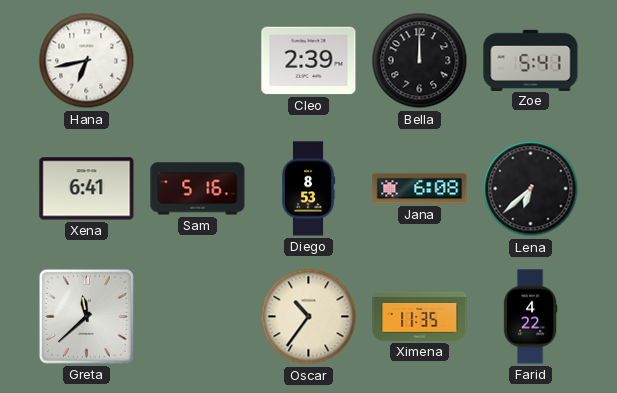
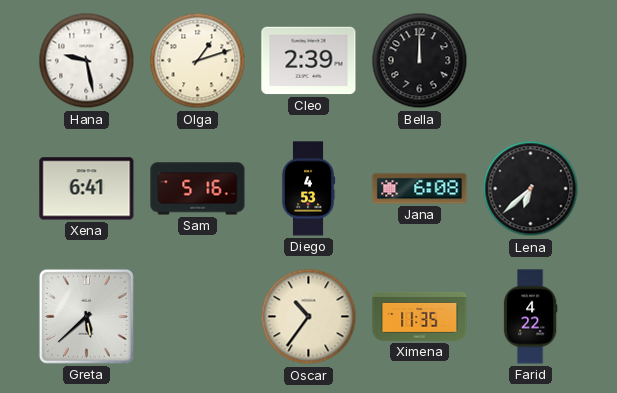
Hana: 6:43 -> 9:28
Olga: none -> 1:12
Zoe: 5:41 -> none
Diego: 8:53 -> 4:53
Greta: 11:38 -> 5:38
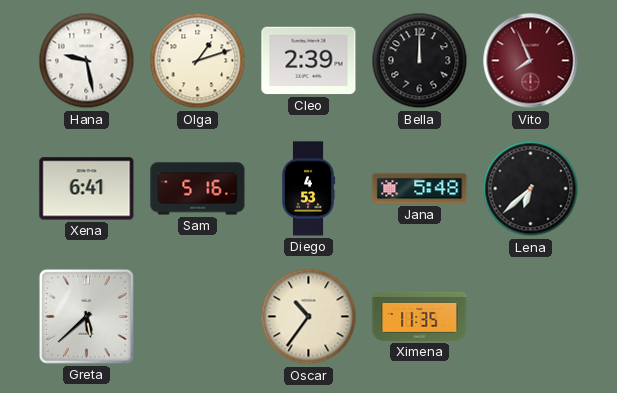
Vito: none -> 7:56
Jana: 6:08 -> 5:48
Farid: 4:22 -> none
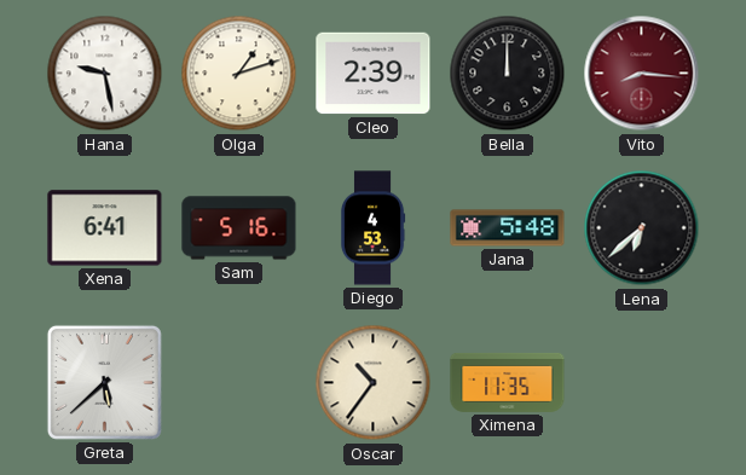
Vito: 7:56 -> 8:16
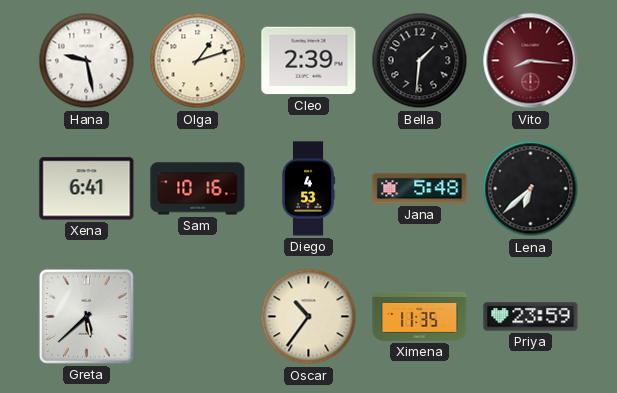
Bella: 12:00 -> 1:31
Sam: 5:16 -> 10:16
Priya: none -> 23:59
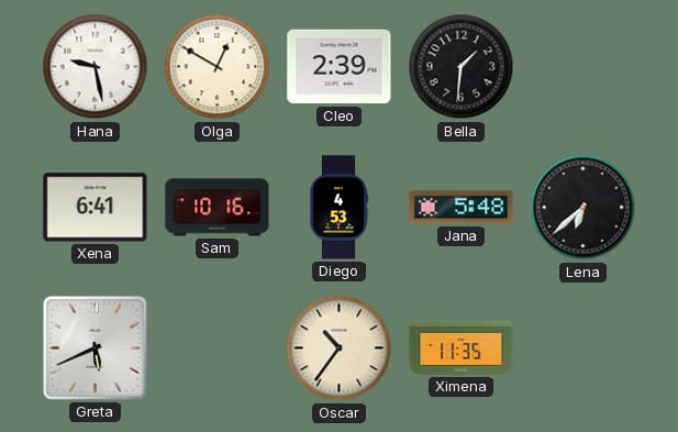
Olga: 1:12 -> 12:50
Vito: 8:16 -> none
Greta: 5:38 -> 5:41
Priya: 23:59 -> none
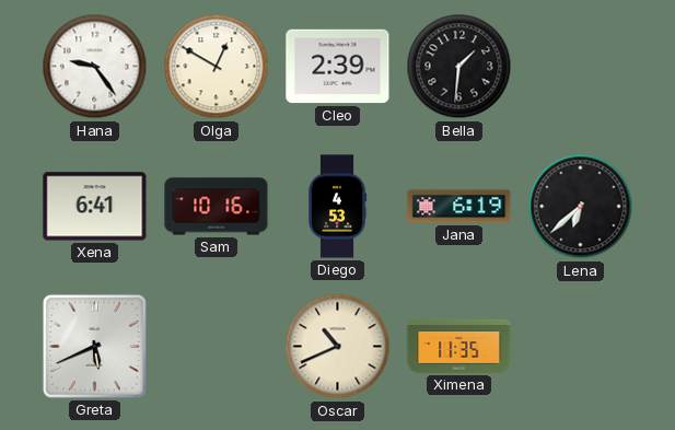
Hana: 9:28 -> 9:24
Jana: 5:48 -> 6:19
Oscar: 10:36 -> 10:41
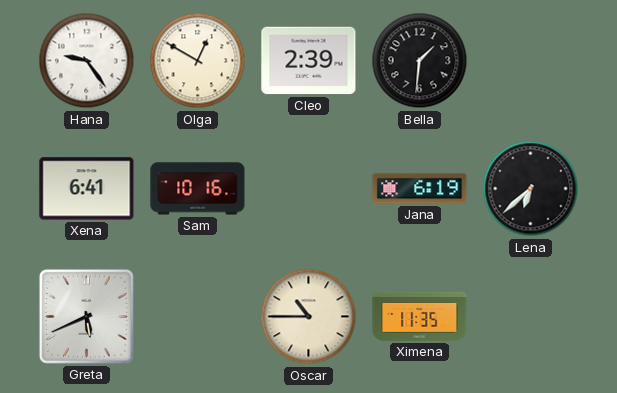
Diego: 4:53 -> none
Oscar: 10:41 -> 10:45
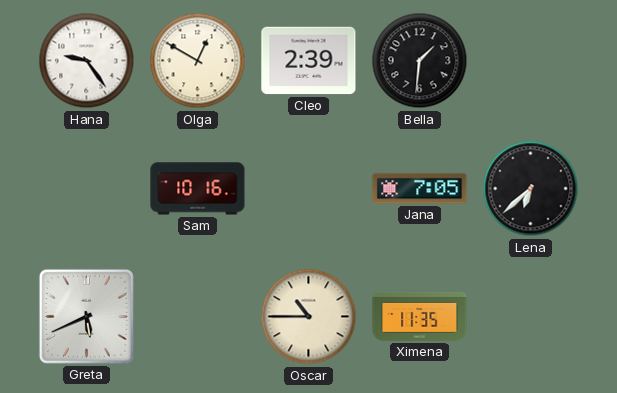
Xena: 6:41 -> none
Jana: 6:19 -> 7:05
